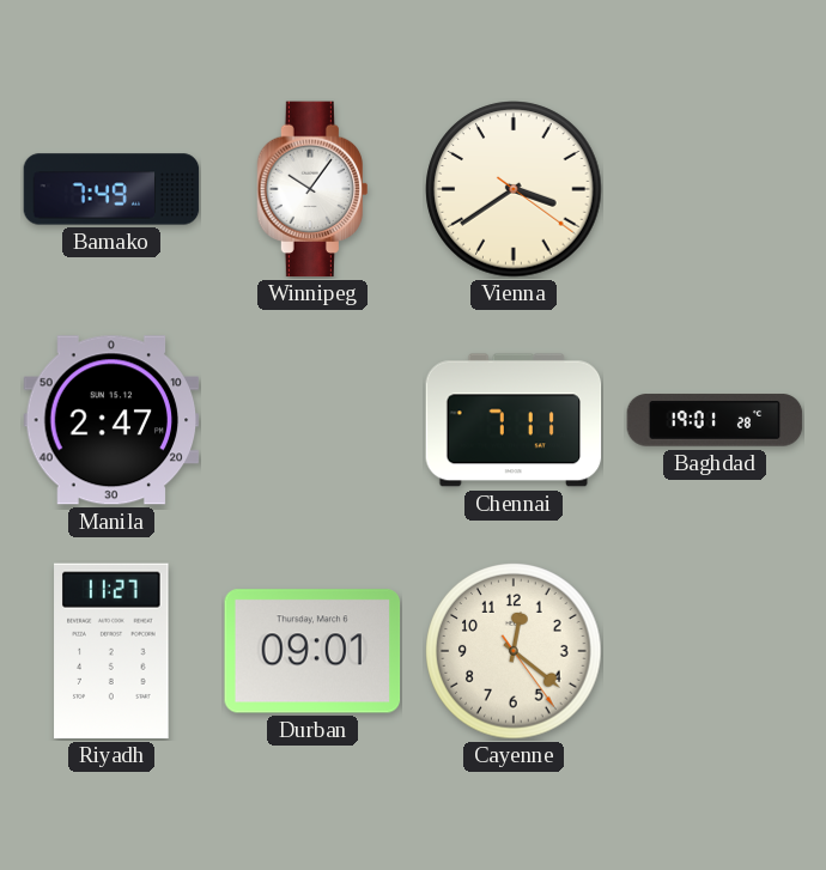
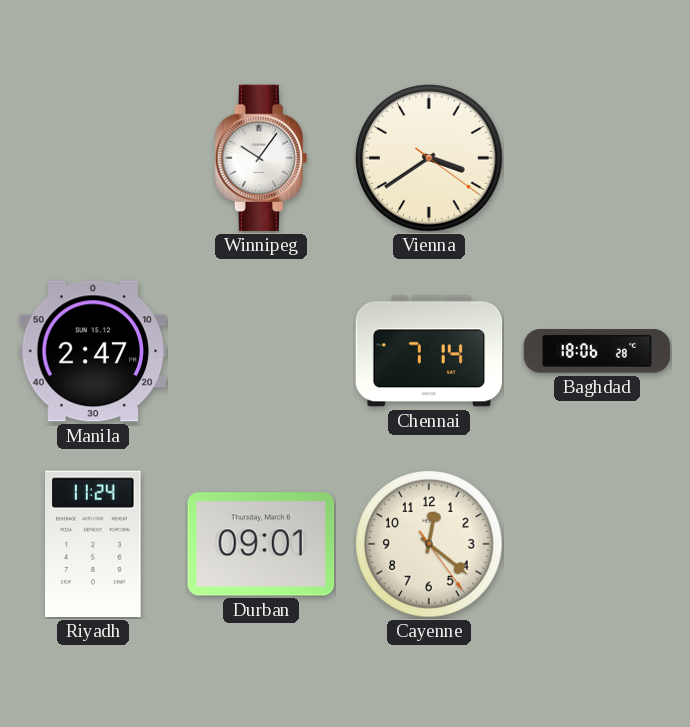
Bamako: 7:49 -> none
Chennai: 7:11 -> 7:14
Baghdad: 19:01 -> 18:06
Riyadh: 11:27 -> 11:24
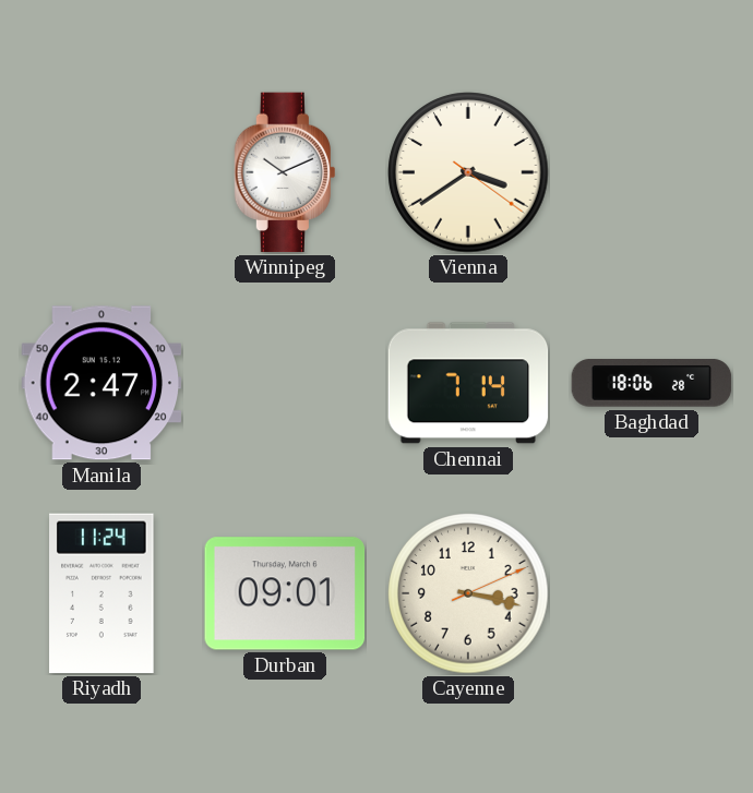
Winnipeg: 10:06 -> 10:11
Cayenne: 12:21 -> 3:17
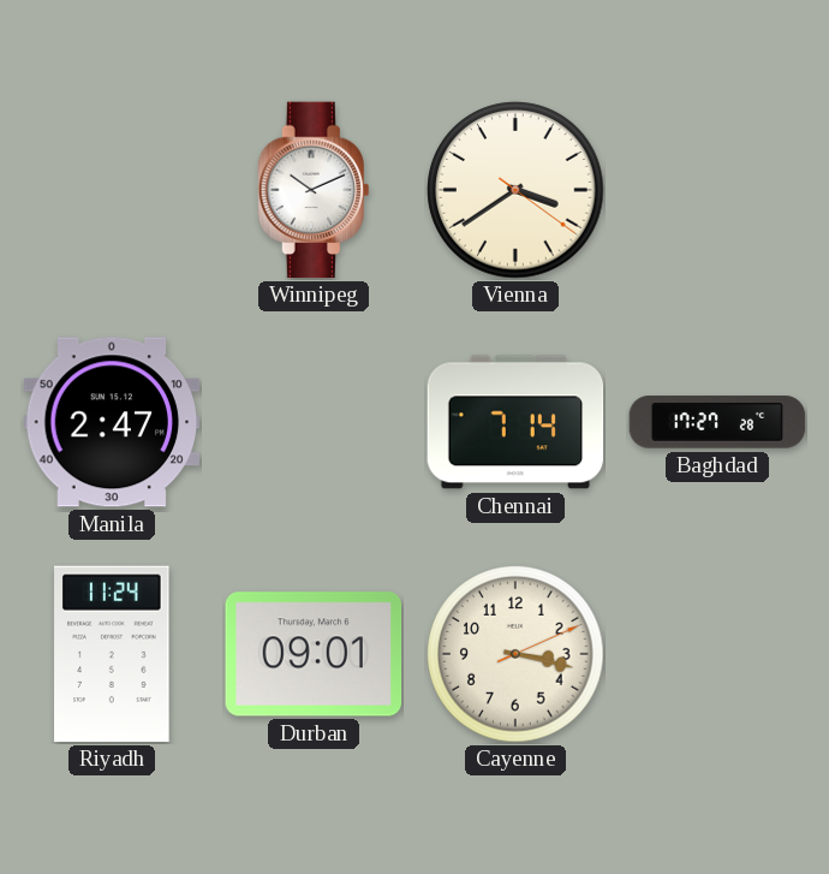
Baghdad: 18:06 -> 17:27
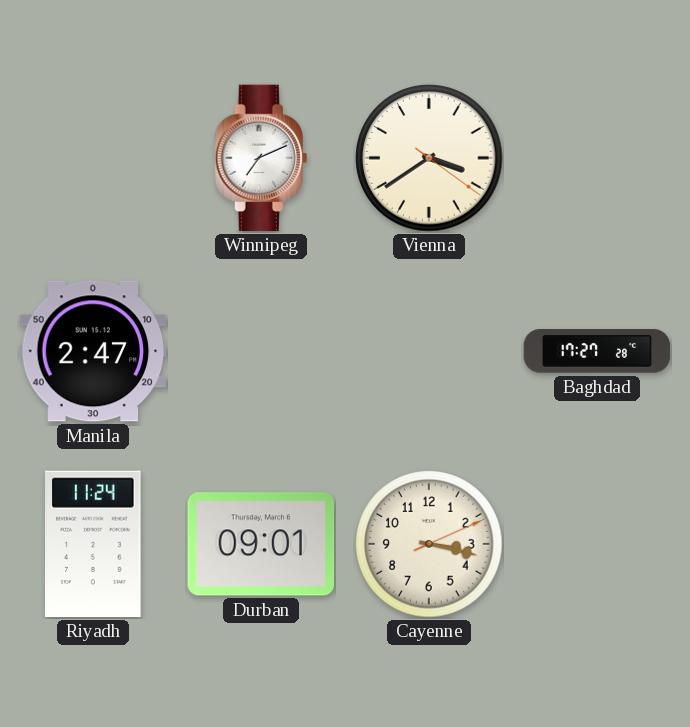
Winnipeg: 10:11 -> 7:11
Chennai: 7:14 -> none
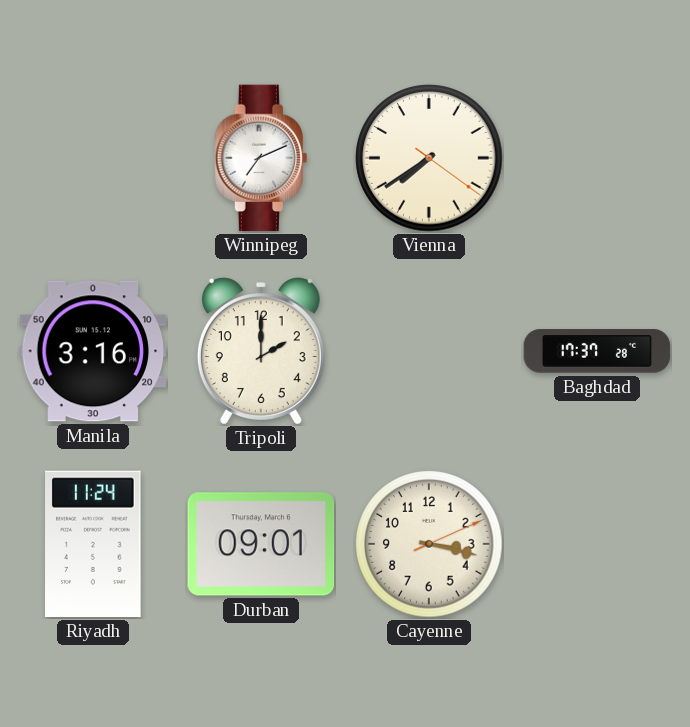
Vienna: 3:39 -> 7:39
Manila: 2:47 -> 3:16
Tripoli: none -> 2:00
Baghdad: 17:27 -> 17:37
